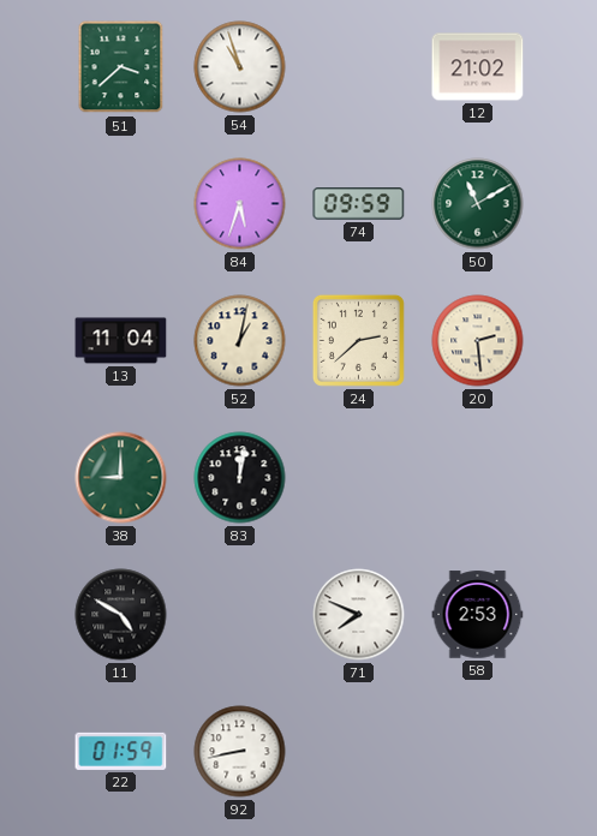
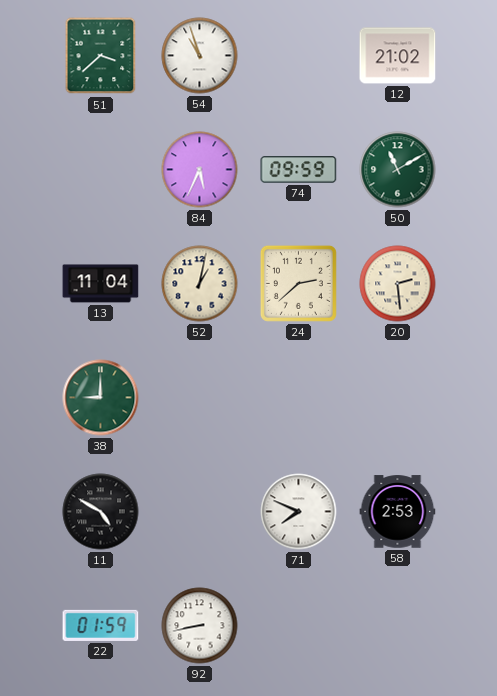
84: 5:33 -> 5:34
83: 12:02 -> none
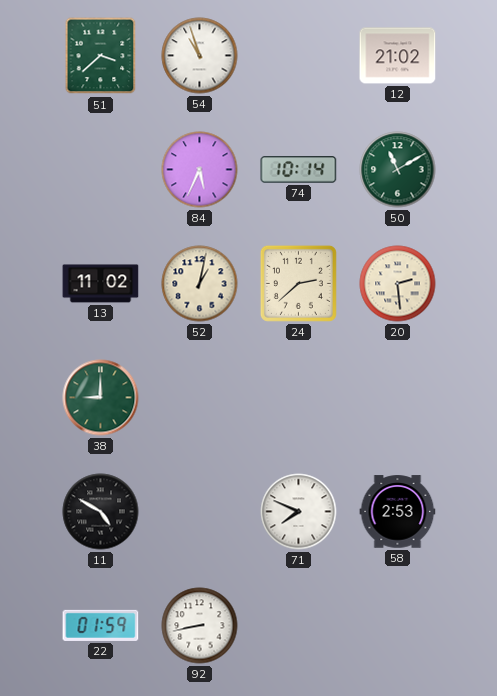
74: 09:59 -> 10:14
13: 11:04 -> 11:02
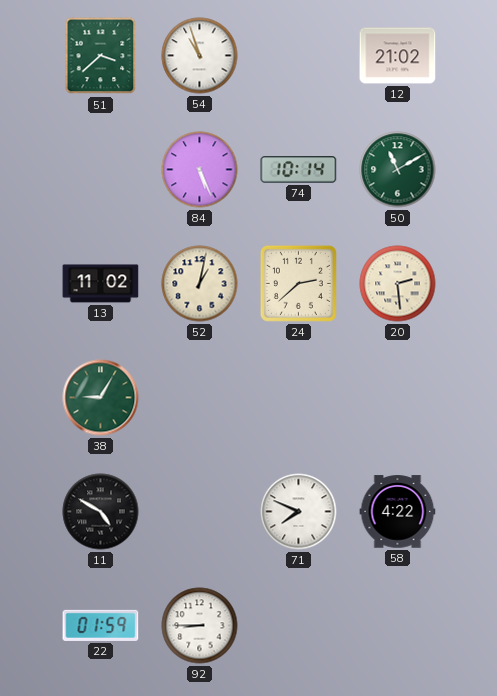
84: 5:34 -> 5:26
38: 9:00 -> 9:05
58: 2:53 -> 4:22
92: 8:43 -> 8:45
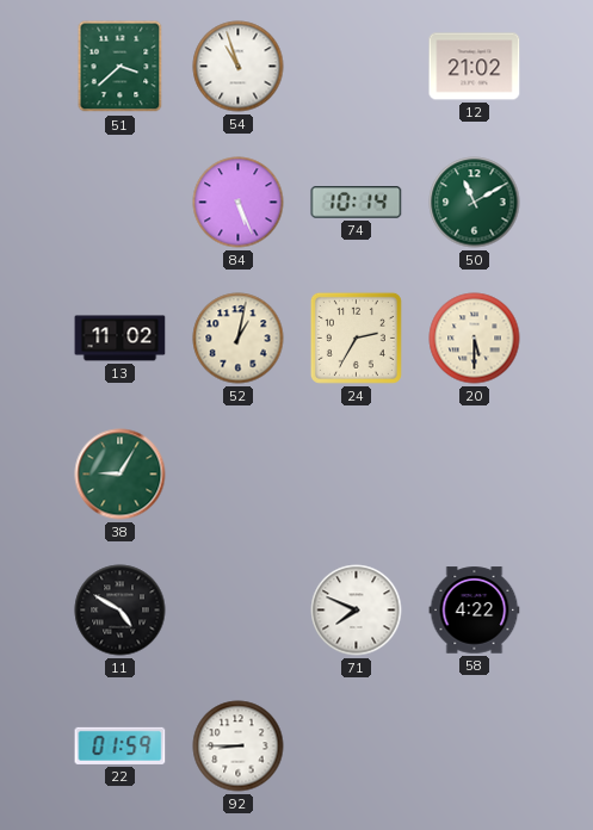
24: 2:38 -> 2:35
20: 2:29 -> 5:30
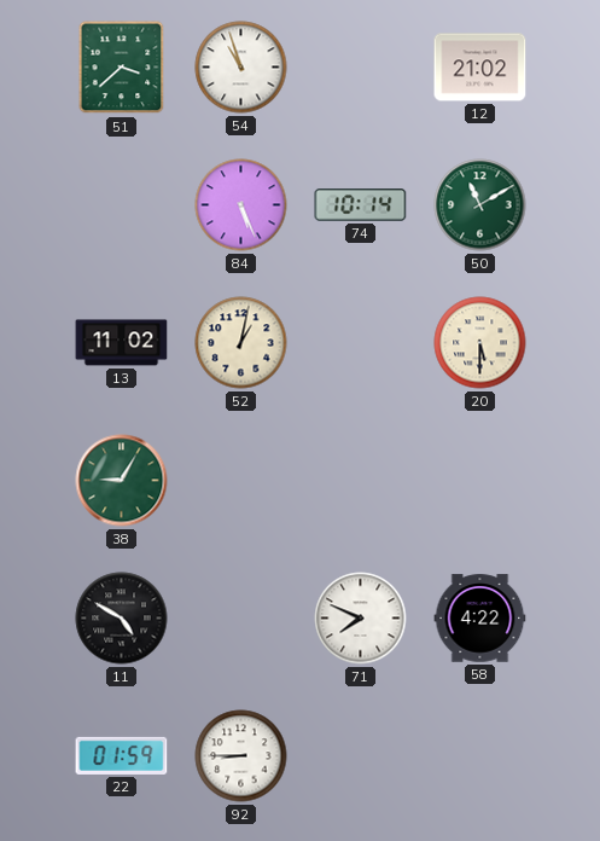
24: 2:35 -> none
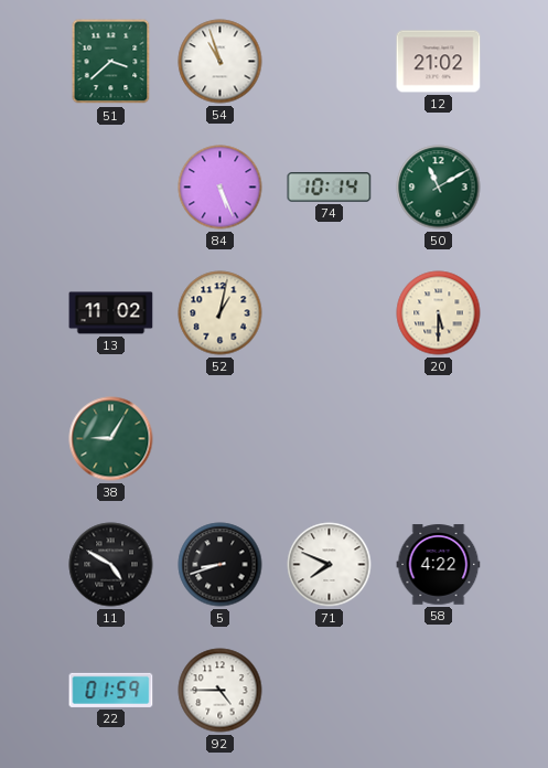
5: none -> 8:42
92: 8:45 -> 4:45
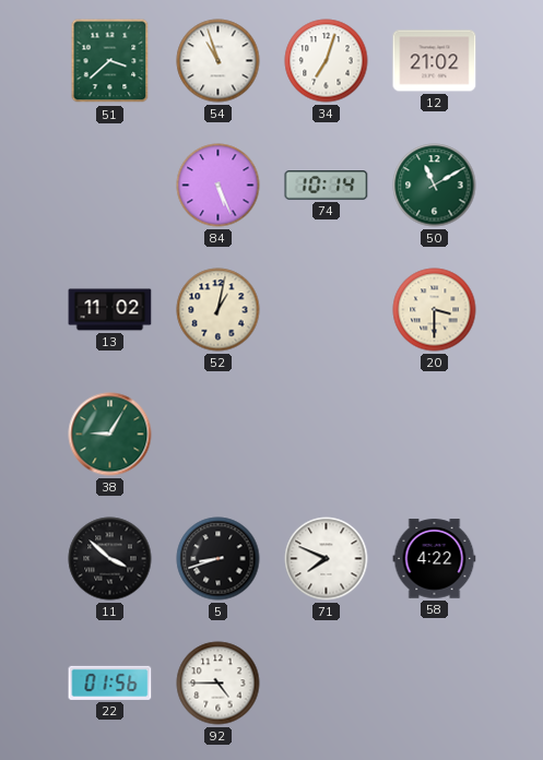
34: none -> 7:03
20: 5:30 -> 3:30
11: 4:50 -> 3:52
22: 01:59 -> 01:56
